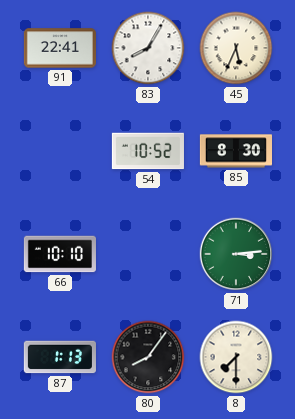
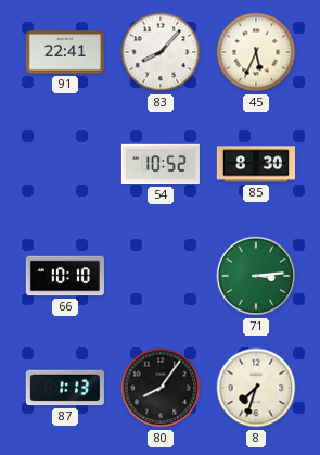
83: 8:05 -> 8:07
8: 7:30 -> 7:33
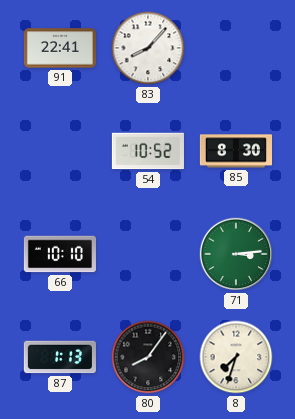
45: 5:34 -> none
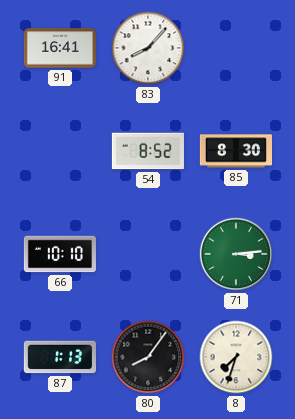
91: 22:41 -> 16:41
54: 10:52 -> 8:52
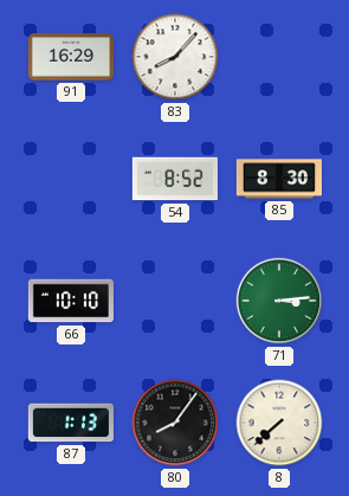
91: 16:41 -> 16:29
8: 7:33 -> 7:38
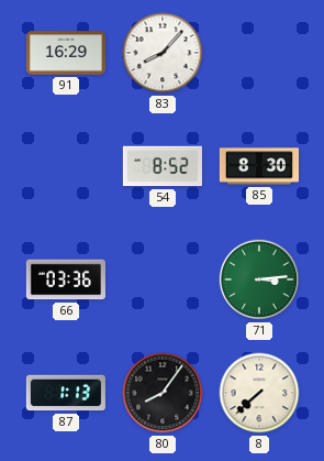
66: 10:10 -> 03:36
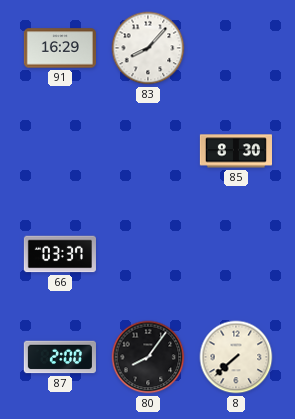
54: 8:52 -> none
66: 03:36 -> 03:37
71: 3:14 -> none
87: 1:13 -> 2:00
